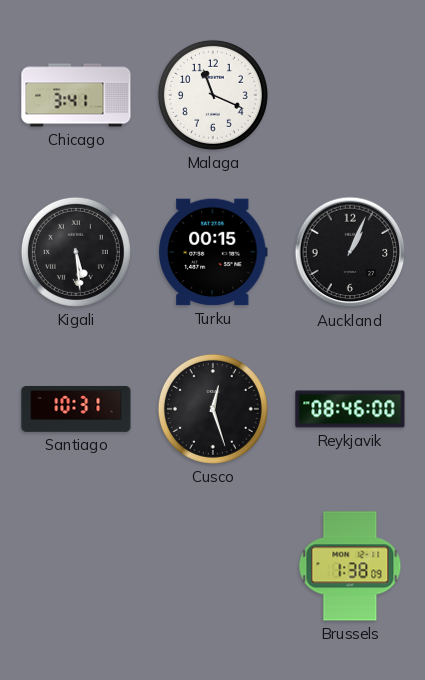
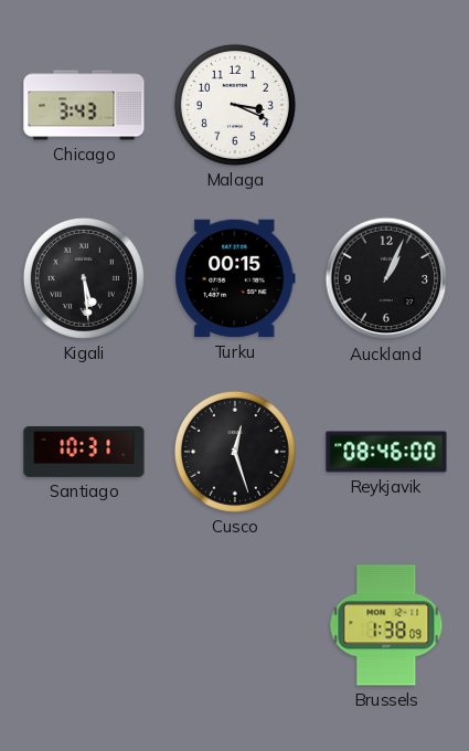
Chicago: 3:41 -> 3:43
Malaga: 11:19 -> 3:19
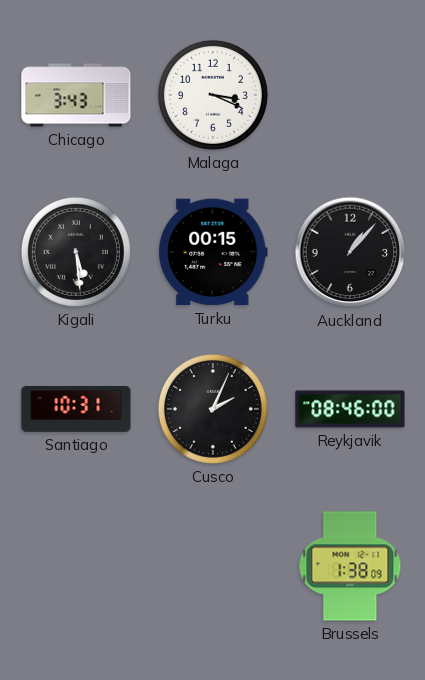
Auckland: 1:04 -> 1:07
Cusco: 12:27 -> 2:04
